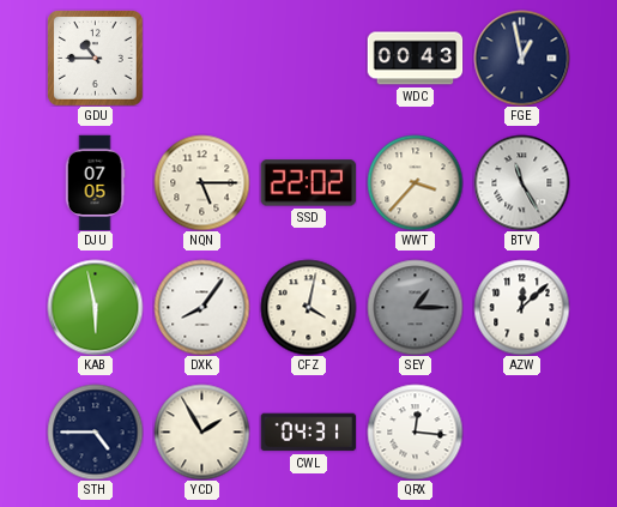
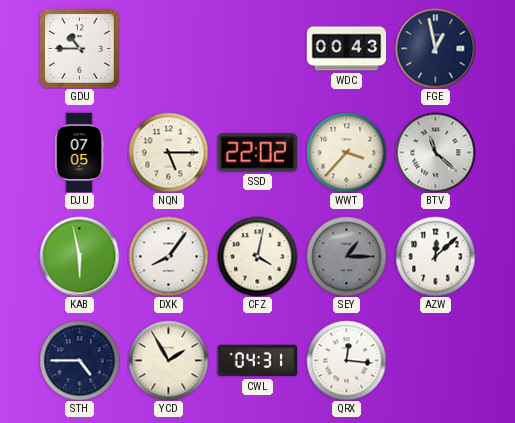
BTV: 11:25 -> 11:22
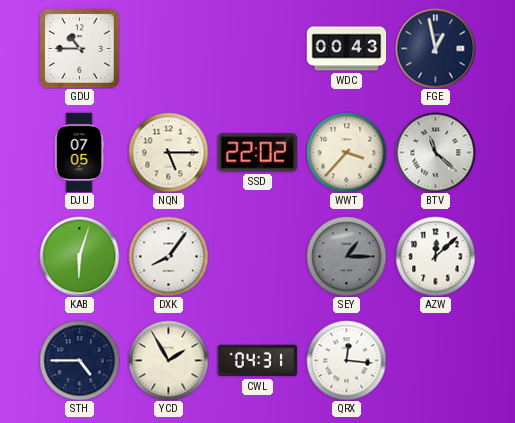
KAB: 5:58 -> 6:03
CFZ: 4:02 -> none
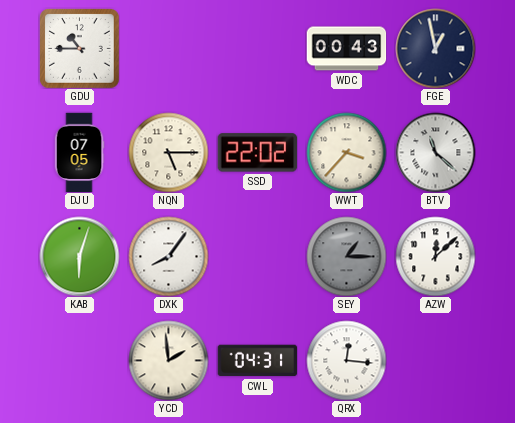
STH: 4:45 -> none
YCD: 1:55 -> 1:59
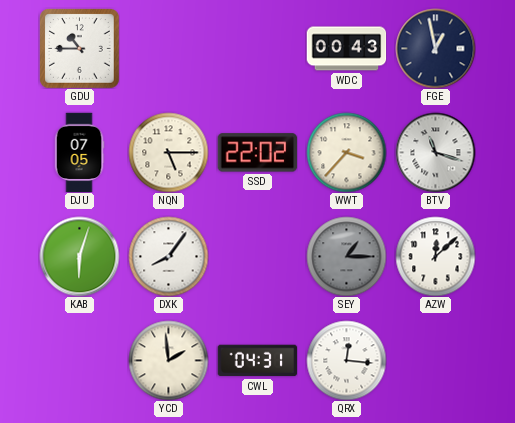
BTV: 11:22 -> 11:18
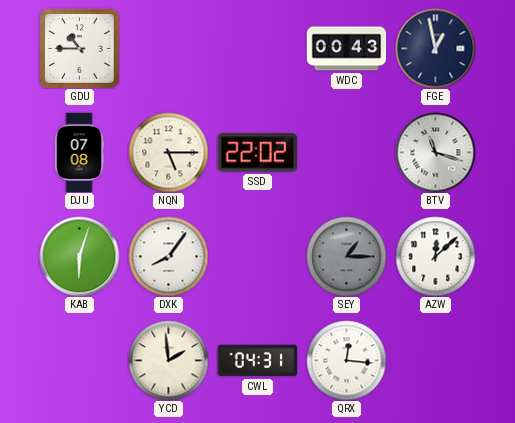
DJU: 07:05 -> 07:08
WWT: 3:37 -> none
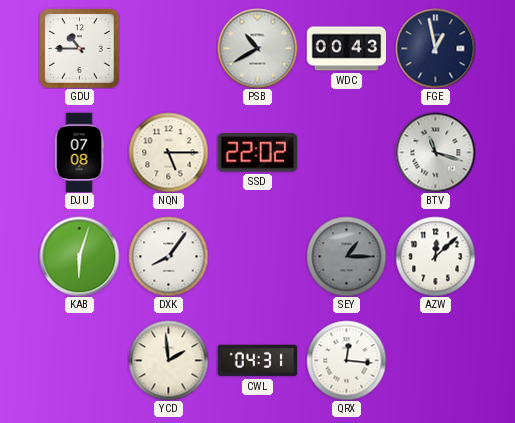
PSB: none -> 10:40
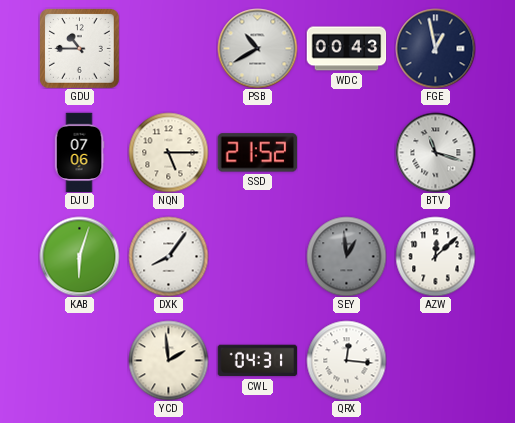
DJU: 07:08 -> 07:06
SSD: 22:02 -> 21:52
SEY: 1:15 -> 12:59
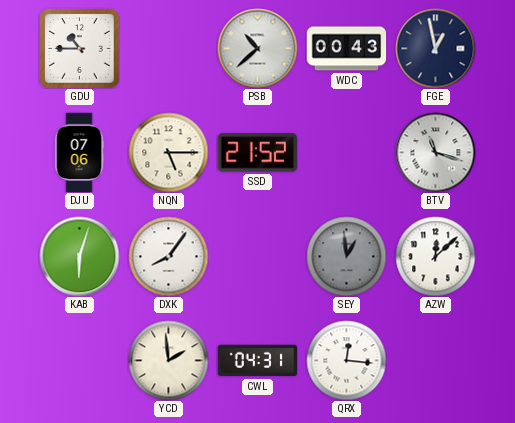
PSB: 10:40 -> 10:38
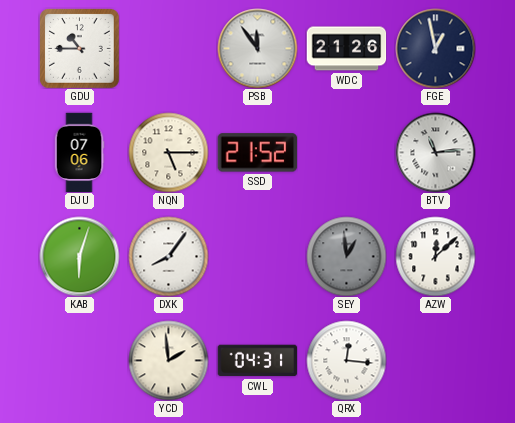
PSB: 10:38 -> 11:54
WDC: 00:43 -> 21:26
BTV: 11:18 -> 11:14
